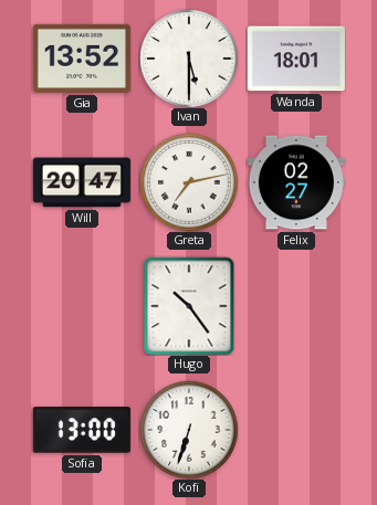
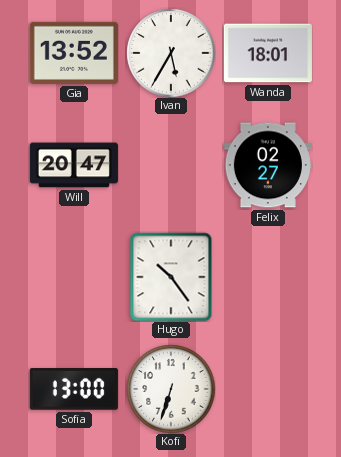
Ivan: 5:30 -> 5:35
Greta: 7:13 -> none
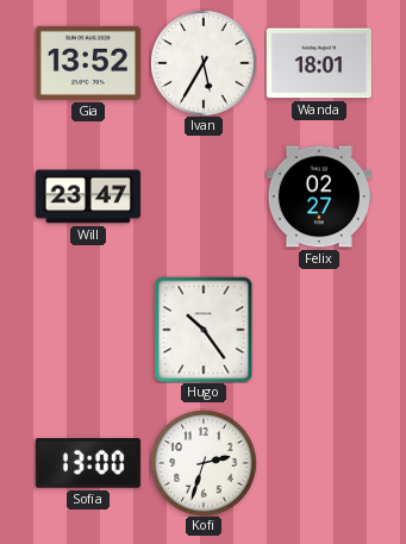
Will: 20:47 -> 23:47
Kofi: 6:33 -> 2:33
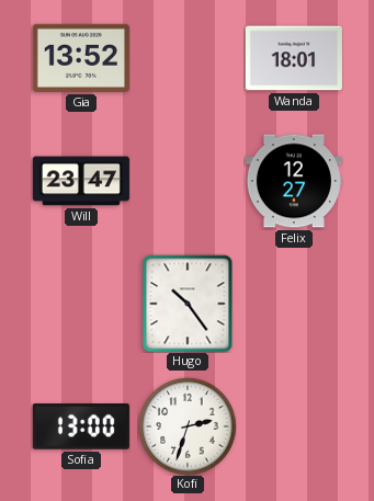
Ivan: 5:35 -> none
Felix: 02:27 -> 12:27
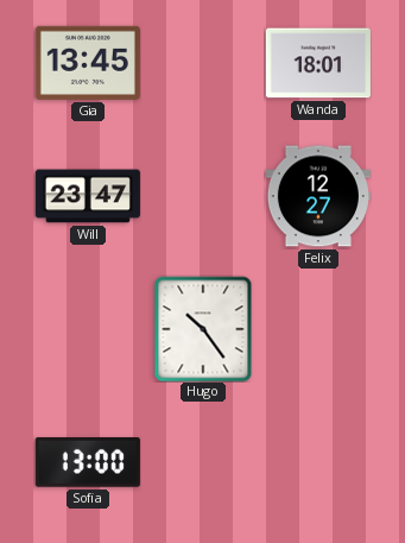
Gia: 13:52 -> 13:45
Kofi: 2:33 -> none
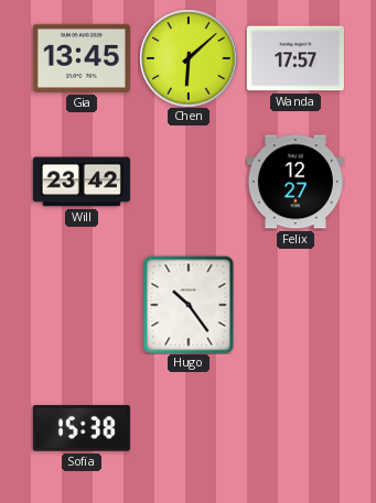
Chen: none -> 6:08
Wanda: 18:01 -> 17:57
Will: 23:47 -> 23:42
Sofia: 13:00 -> 15:38
